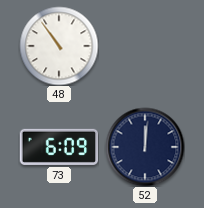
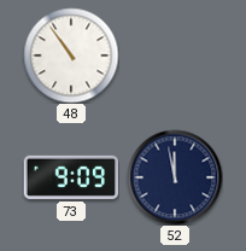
73: 6:09 -> 9:09
52: 12:01 -> 11:58
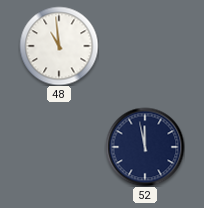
48: 10:54 -> 10:59
73: 9:09 -> none
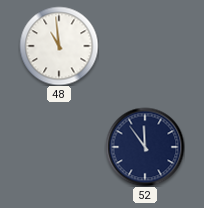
52: 11:58 -> 11:54
